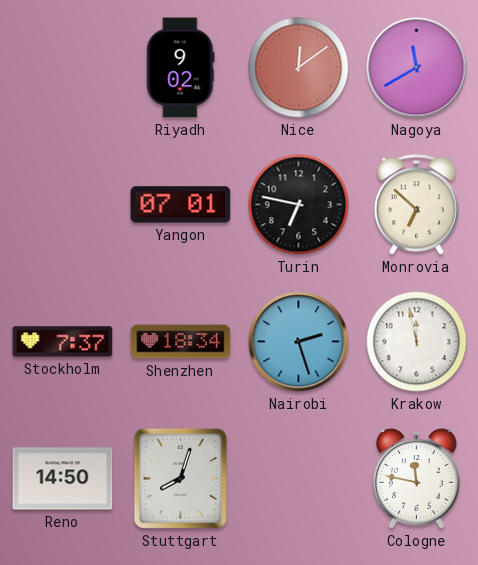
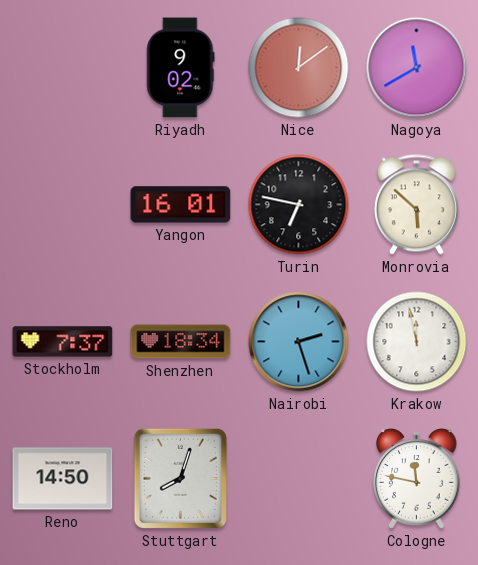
Yangon: 07:01 -> 16:01
Monrovia: 6:52 -> 5:52
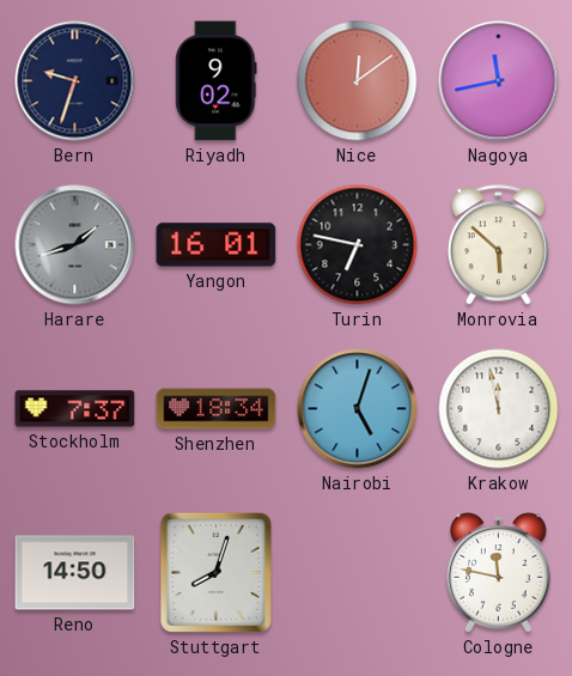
Bern: none -> 9:33
Nagoya: 11:40 -> 11:43
Harare: none -> 1:42
Nairobi: 2:27 -> 5:03
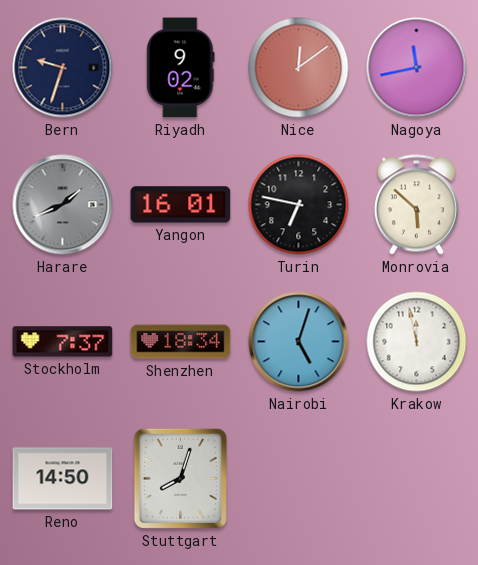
Harare: 1:42 -> 1:41
Cologne: 11:47 -> none
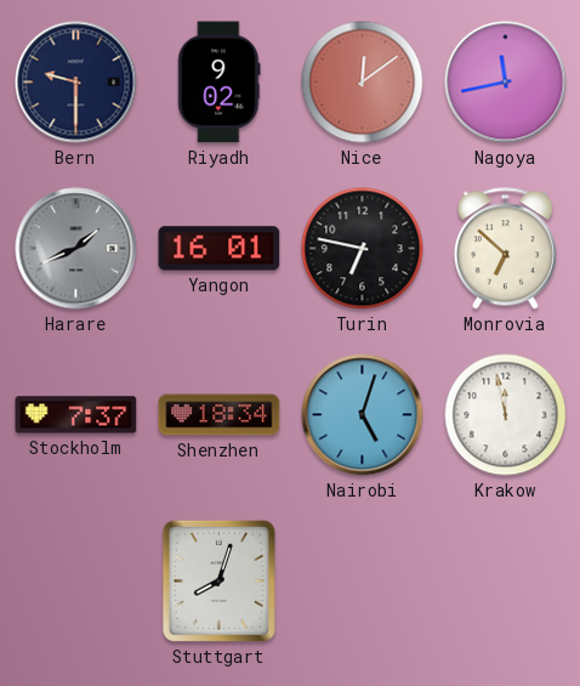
Bern: 9:33 -> 9:30
Monrovia: 5:52 -> 6:52
Reno: 14:50 -> none
